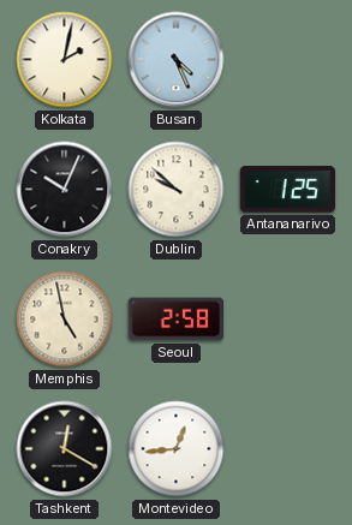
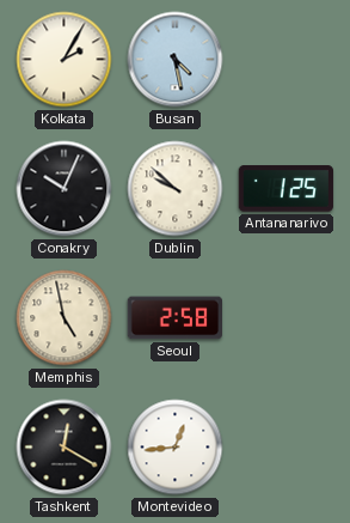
Kolkata: 2:02 -> 2:05
Busan: 4:26 -> 4:28
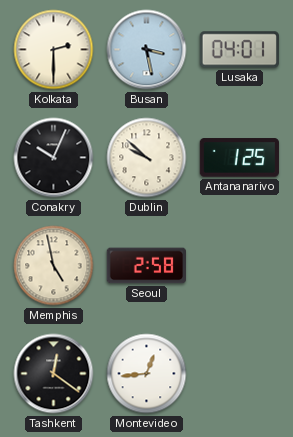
Kolkata: 2:05 -> 2:30
Busan: 4:28 -> 3:28
Lusaka: none -> 04:01
Tashkent: 12:20 -> 12:21
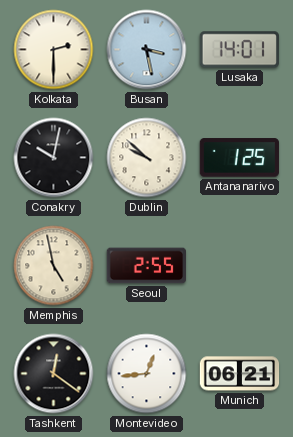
Lusaka: 04:01 -> 14:01
Conakry: 10:04 -> 10:02
Seoul: 2:58 -> 2:55
Munich: none -> 06:21
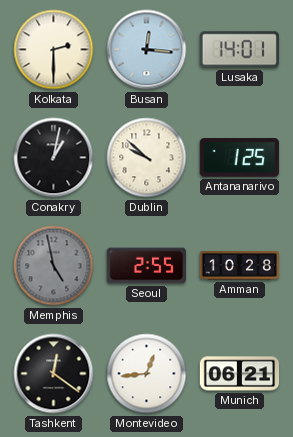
Busan: 3:28 -> 12:16
Conakry: 10:02 -> 1:02
Memphis dial: cream -> grey
Amman: none -> 10:28
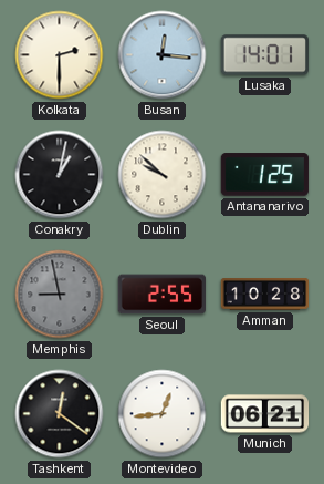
Memphis: 4:58 -> 8:58
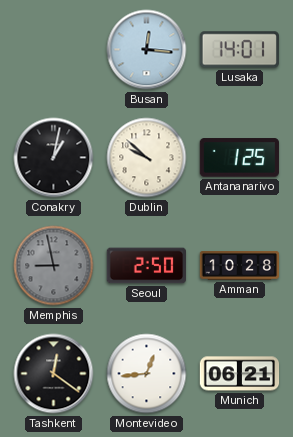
Kolkata: 2:30 -> none
Seoul: 2:55 -> 2:50
